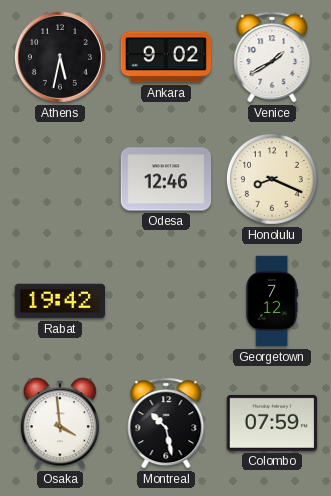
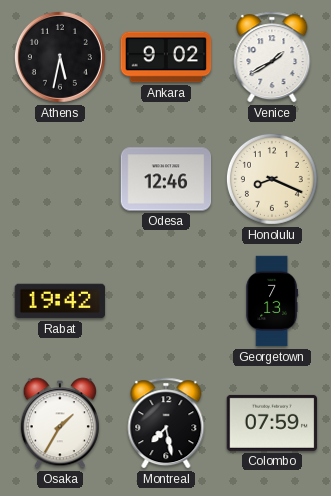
Georgetown: 7:12 -> 7:13
Osaka: 3:59 -> 1:35
Montreal: 10:28 -> 7:28
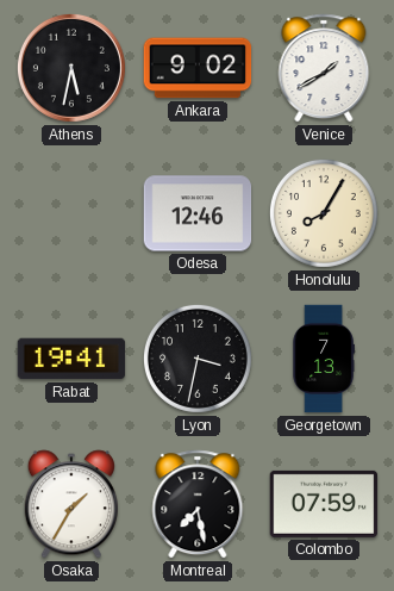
Honolulu: 8:19 -> 8:05
Rabat: 19:42 -> 19:41
Lyon: none -> 3:32
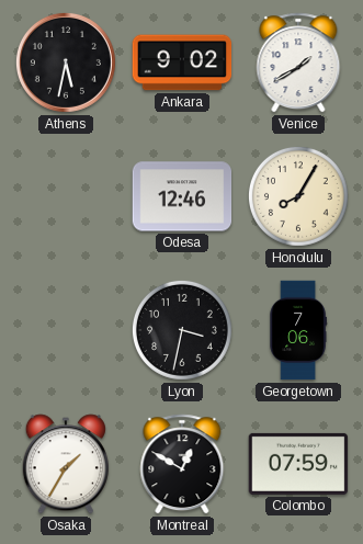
Rabat: 19:41 -> none
Georgetown: 7:13 -> 7:06
Montreal: 7:28 -> 12:50
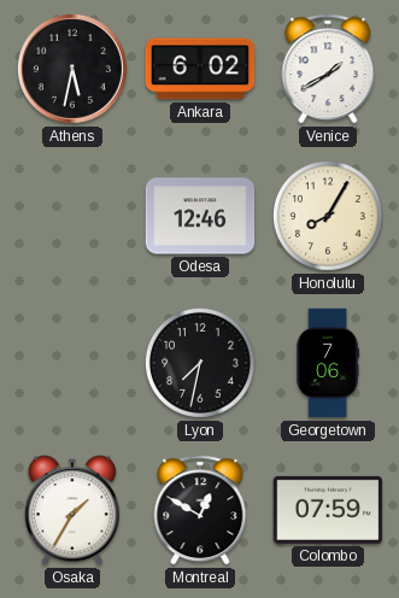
Ankara: 9:02 -> 6:02
Lyon: 3:32 -> 7:32
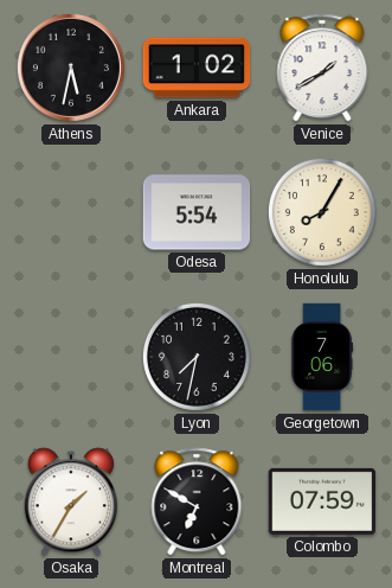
Ankara: 6:02 -> 1:02
Odesa: 12:46 -> 5:54
Montreal: 12:50 -> 6:50
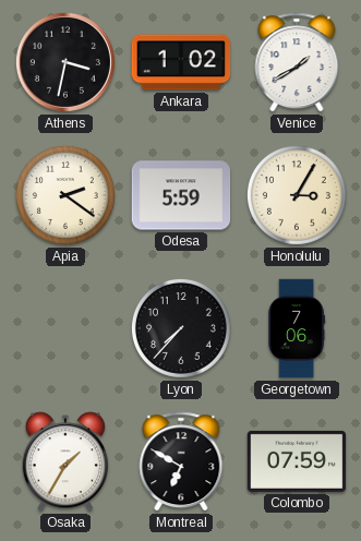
Athens: 5:32 -> 3:32
Apia: none -> 2:21
Odesa: 5:54 -> 5:59
Honolulu: 8:05 -> 3:05
Lyon: 7:32 -> 7:37
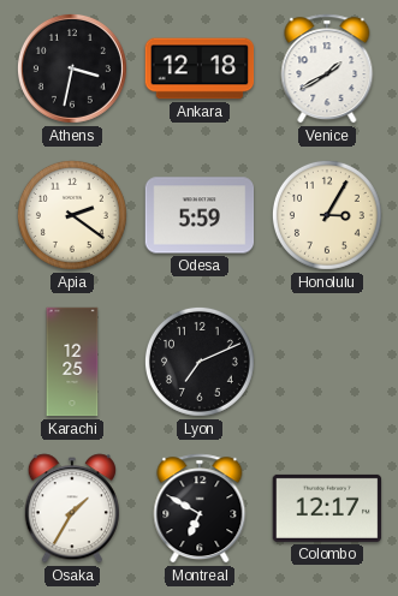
Ankara: 1:02 -> 12:18
Karachi: none -> 12:25
Lyon: 7:37 -> 7:11
Georgetown: 7:06 -> none
Colombo: 07:59 -> 12:17
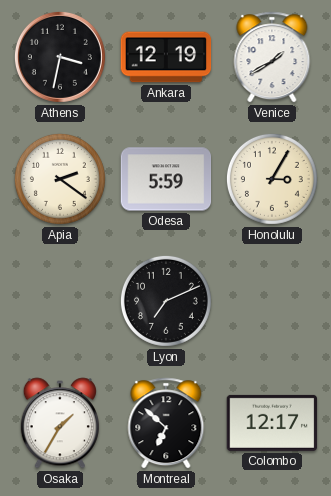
Ankara: 12:18 -> 12:19
Karachi: 12:25 -> none
Montreal: 6:50 -> 6:52
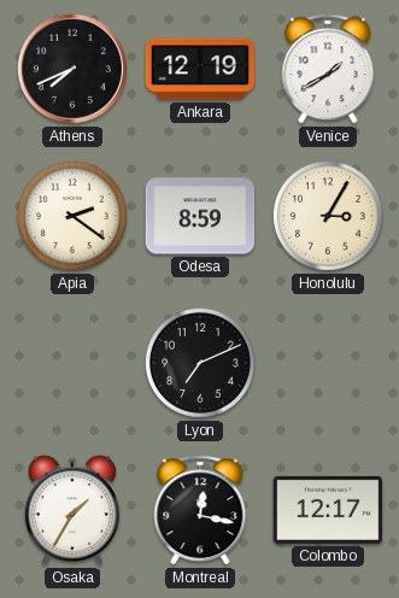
Athens: 3:32 -> 7:41
Odesa: 5:59 -> 8:59
Montreal: 6:52 -> 12:17
